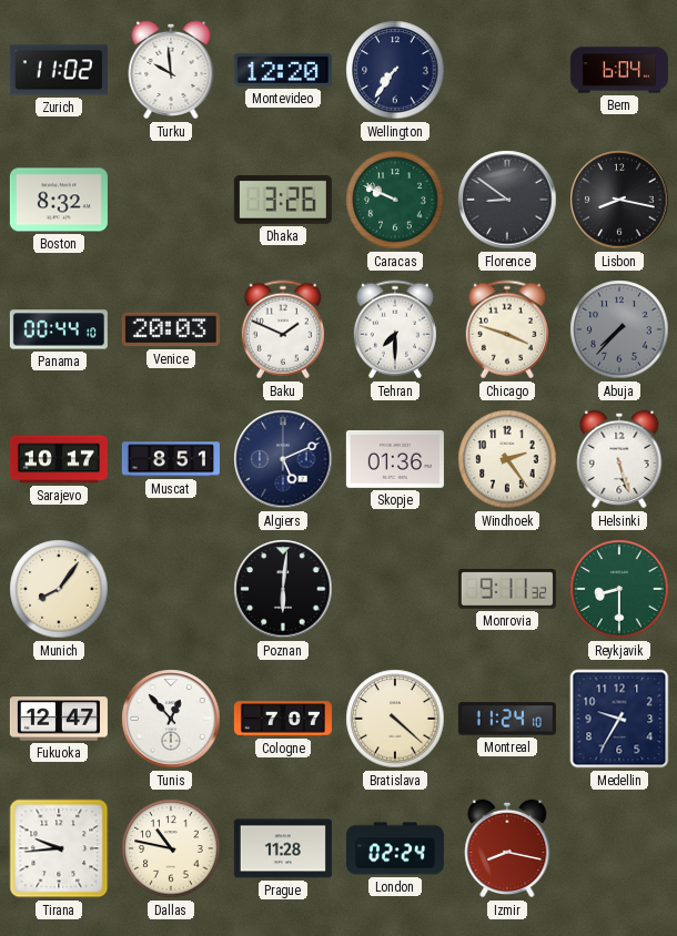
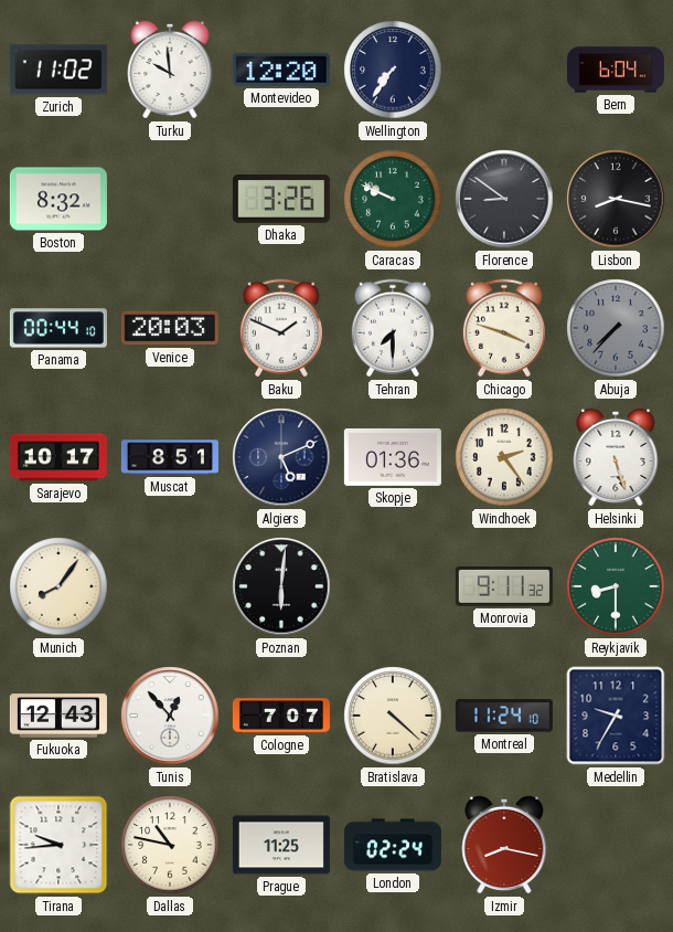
Fukuoka: 12:47 -> 12:43
Prague: 11:28 -> 11:25
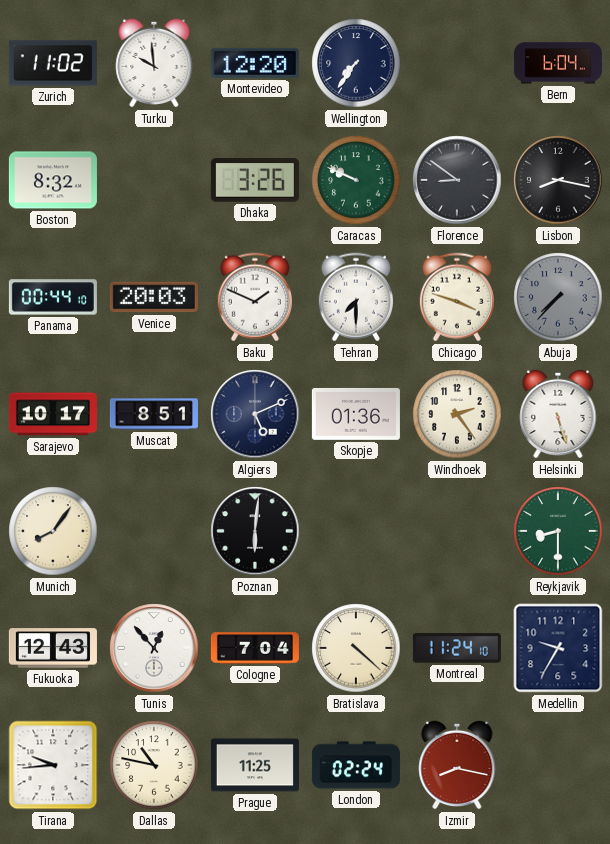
Monrovia: 9:11 -> none
Cologne: 7:07 -> 7:04
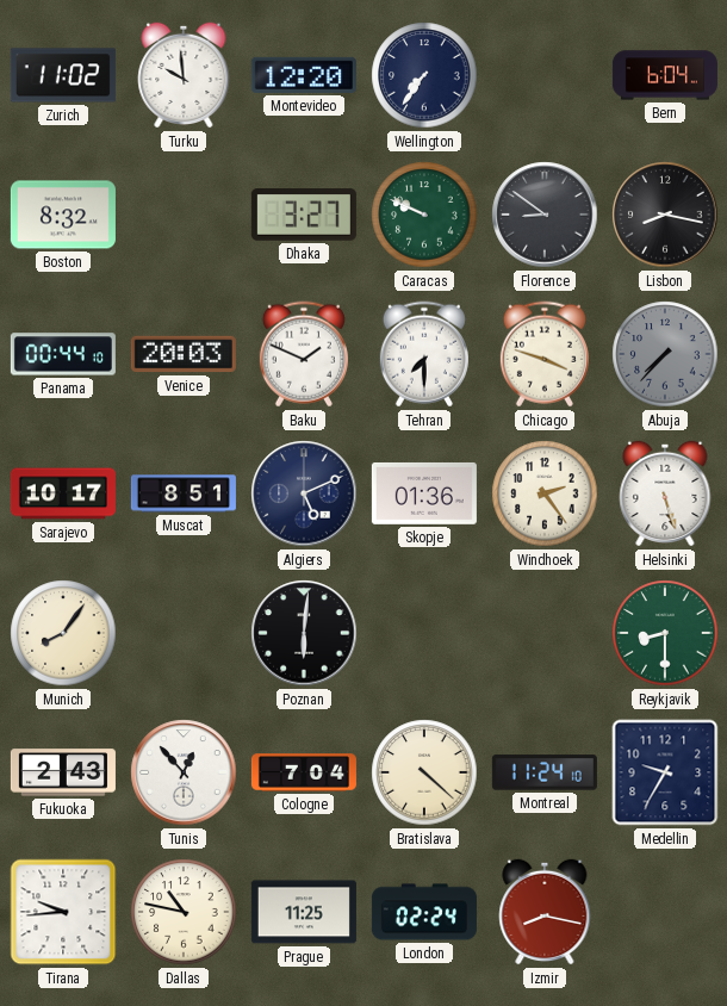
Dhaka: 3:26 -> 3:27
Fukuoka: 12:43 -> 2:43
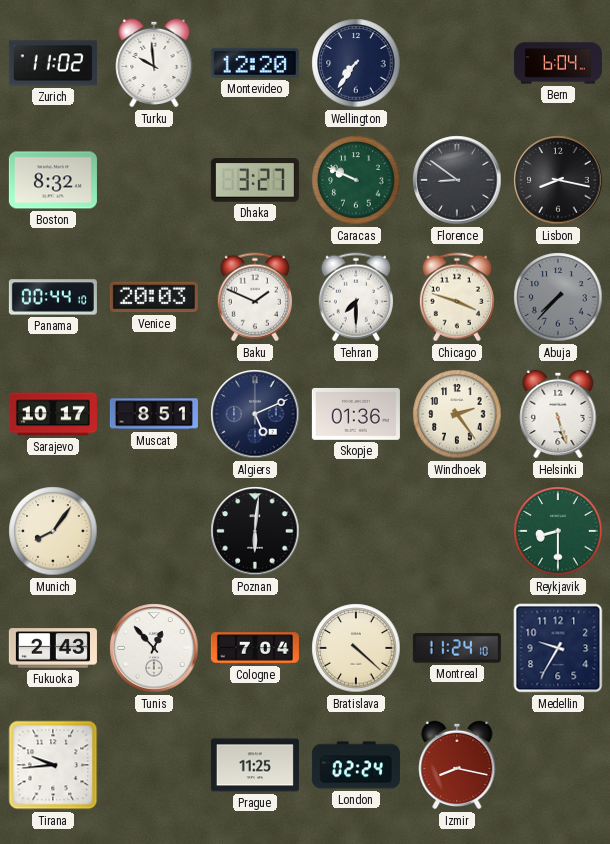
Dallas: 10:47 -> none
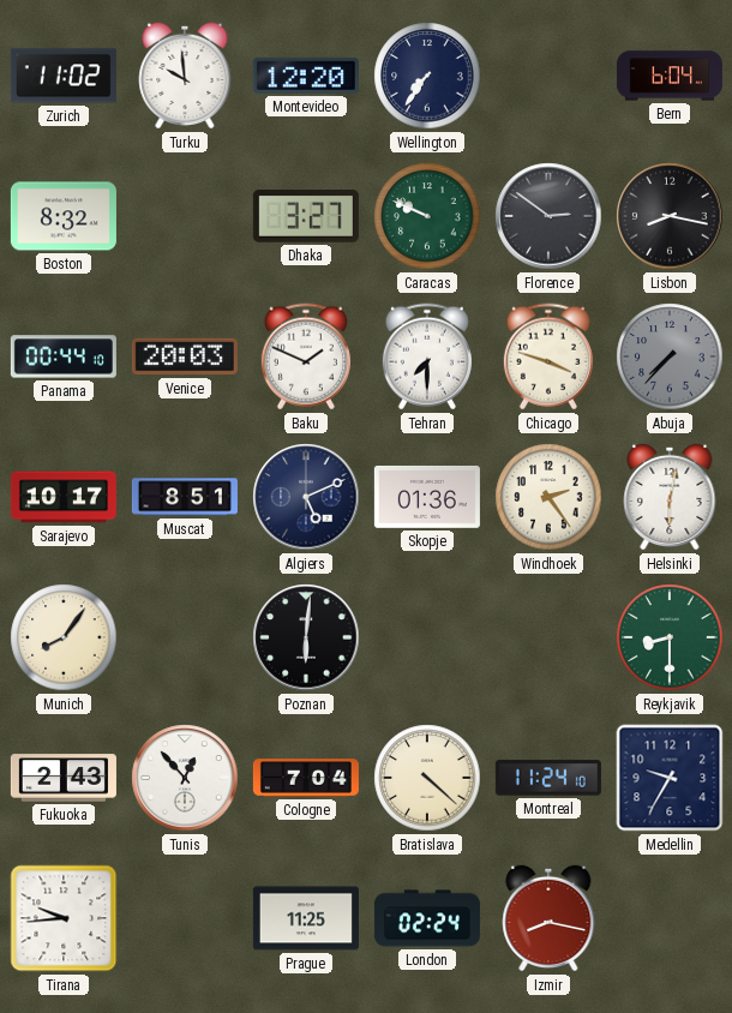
Florence: 8:51 -> 2:51
Helsinki: 5:27 -> 6:02
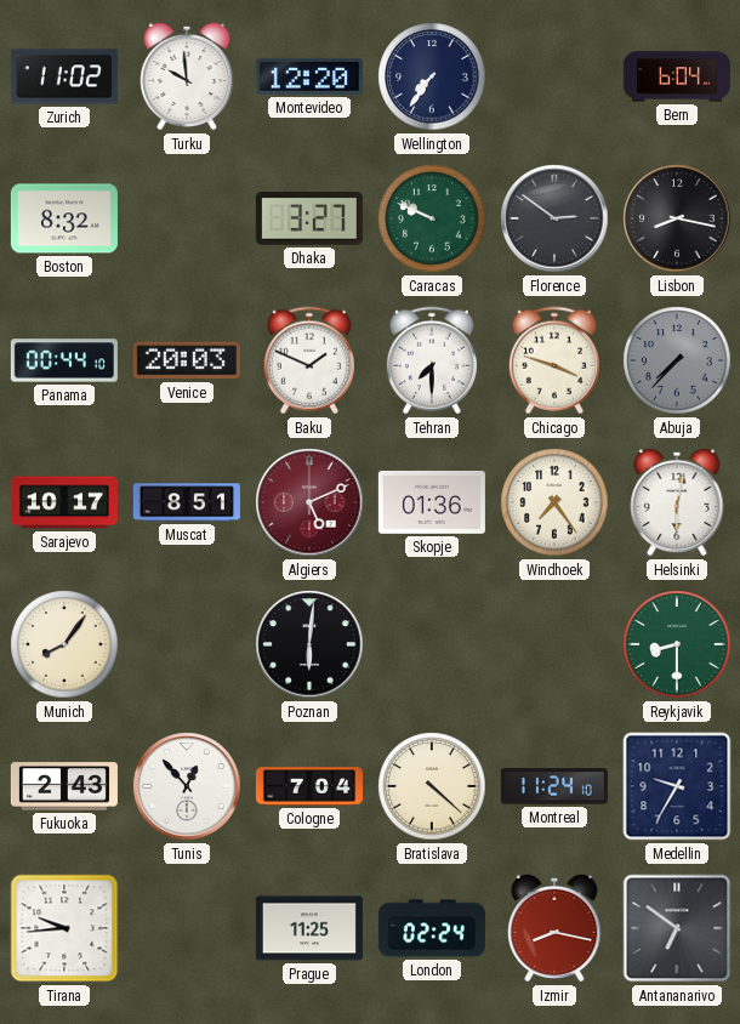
Algiers dial: navy -> burgundy
Windhoek: 2:24 -> 7:24
Antananarivo: none -> 6:51
